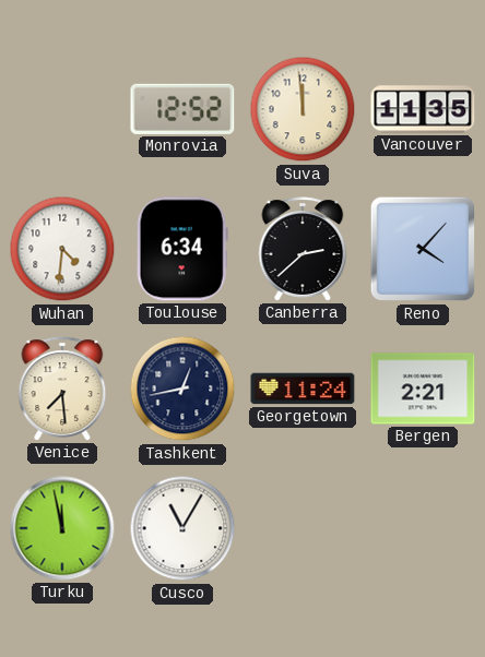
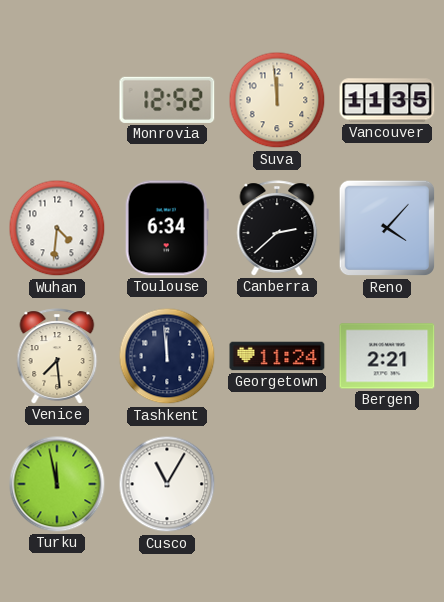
Tashkent: 12:43 -> 11:59
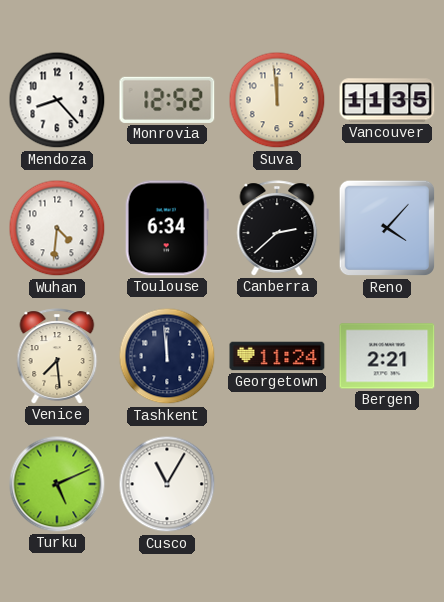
Mendoza: none -> 8:23
Turku: 11:58 -> 5:11
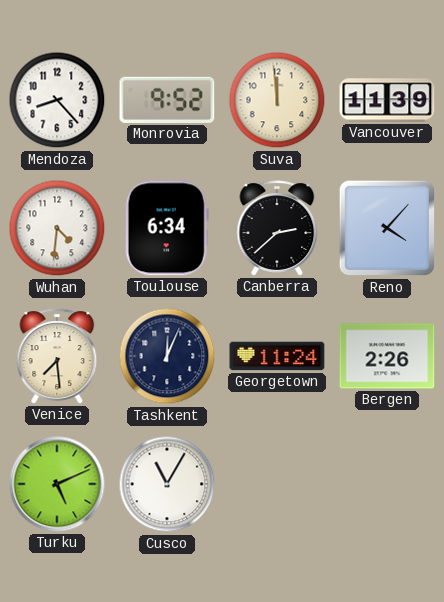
Monrovia: 12:52 -> 9:52
Vancouver: 11:35 -> 11:39
Tashkent: 11:59 -> 12:04
Bergen: 2:21 -> 2:26
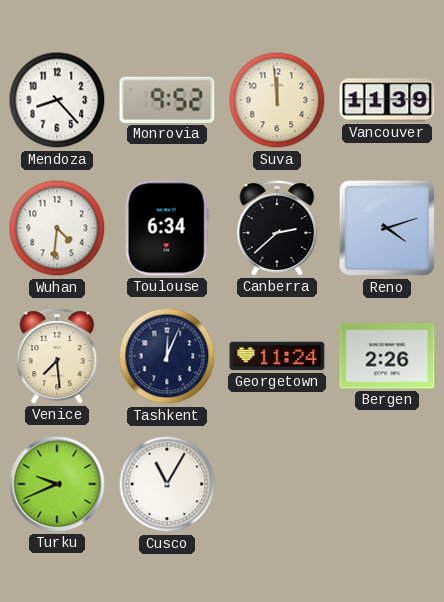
Reno: 4:07 -> 4:12
Turku: 5:11 -> 9:41
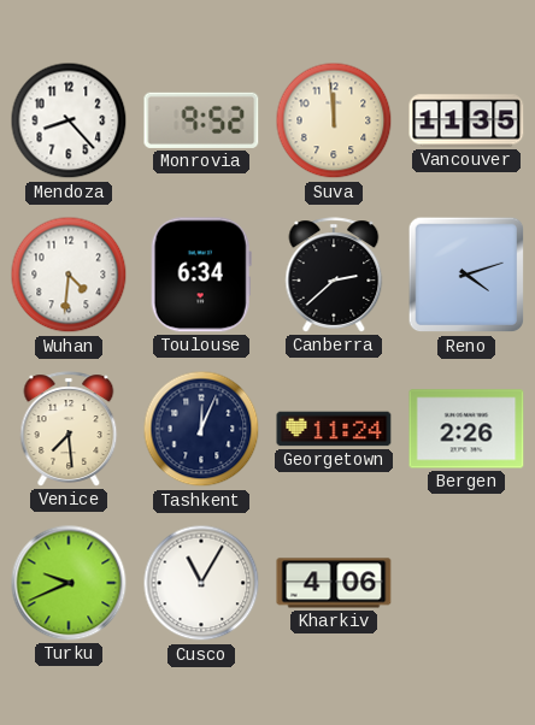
Vancouver: 11:39 -> 11:35
Kharkiv: none -> 4:06
